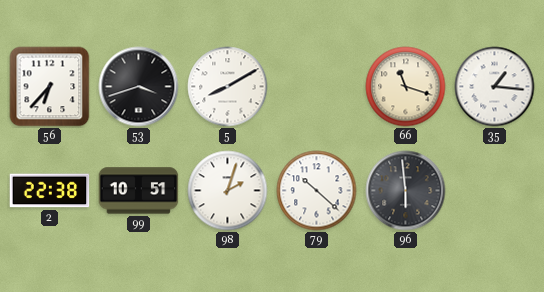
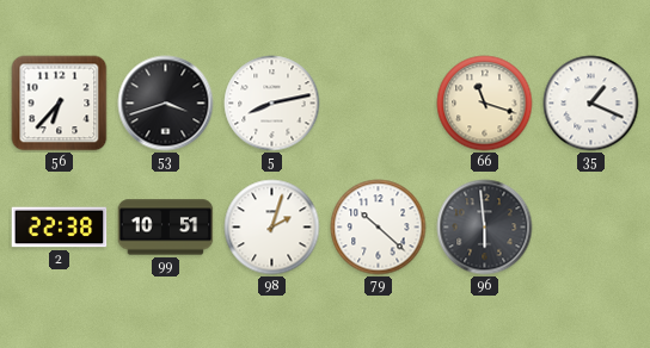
5: 8:10 -> 8:13
35: 1:16 -> 1:19
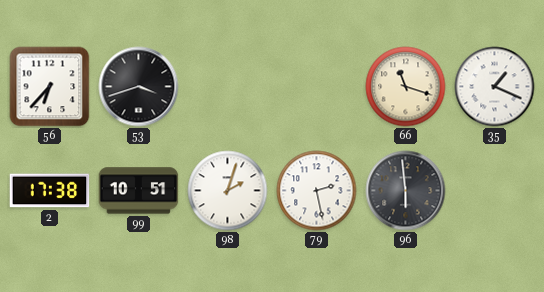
5: 8:13 -> none
2: 22:38 -> 17:38
79: 10:22 -> 2:28
